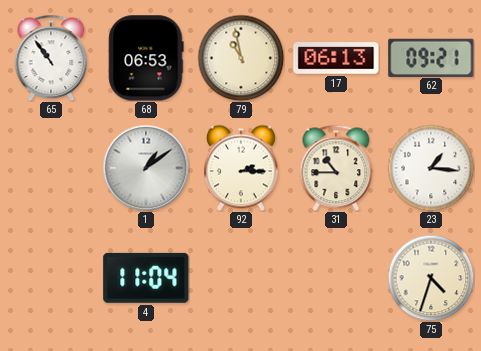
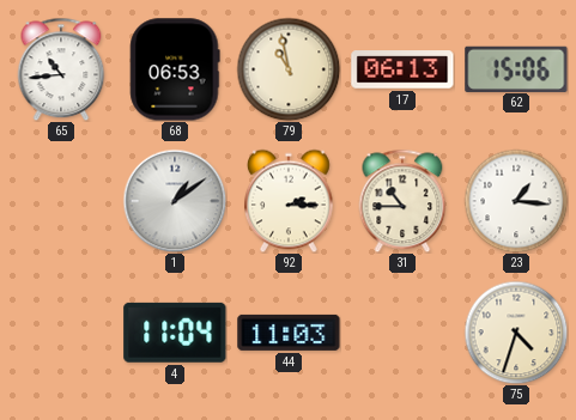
65: 10:54 -> 10:44
62: 09:21 -> 15:06
44: none -> 11:03
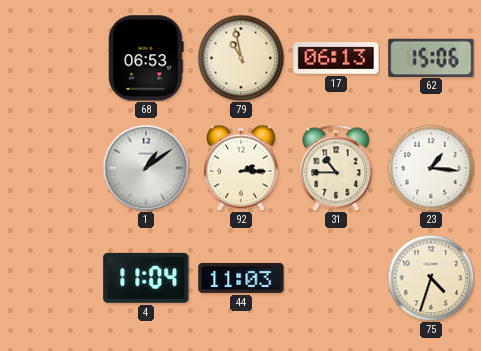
65: 10:44 -> none
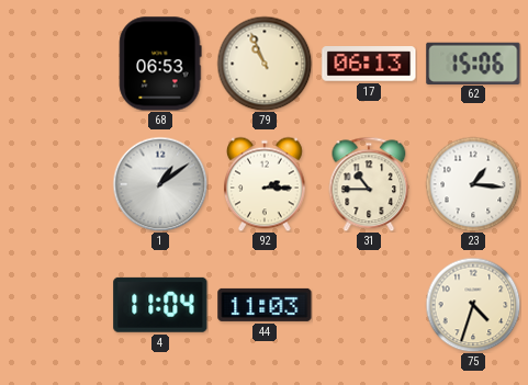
79: 10:58 -> 10:56
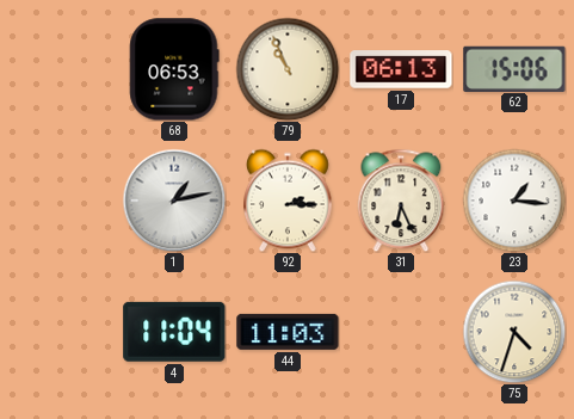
1: 1:09 -> 1:13
31: 10:45 -> 6:26
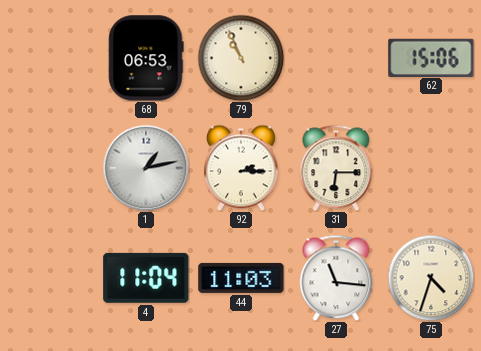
17: 06:13 -> none
31: 6:26 -> 6:15
23: 1:16 -> none
27: none -> 11:16
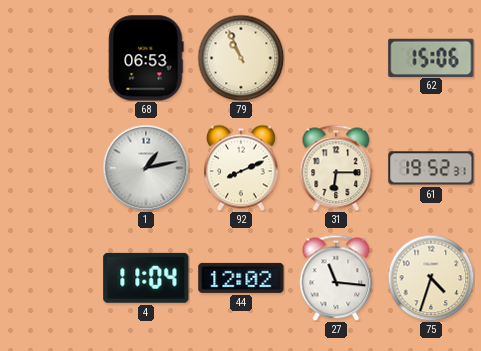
92: 2:15 -> 8:11
61: none -> 19:52
44: 11:03 -> 12:02
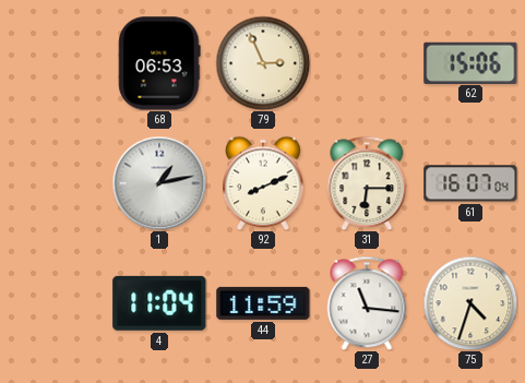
79: 10:56 -> 2:56
61: 19:52 -> 16:07
44: 12:02 -> 11:59
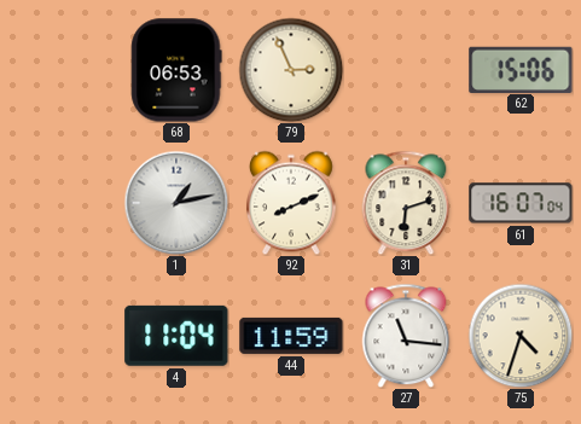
31: 6:15 -> 6:12
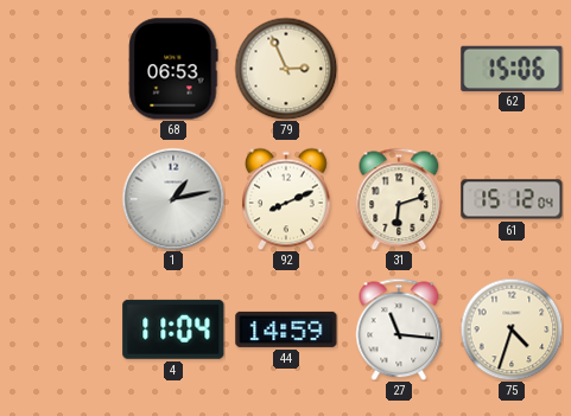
61: 16:07 -> 15:12
44: 11:59 -> 14:59
